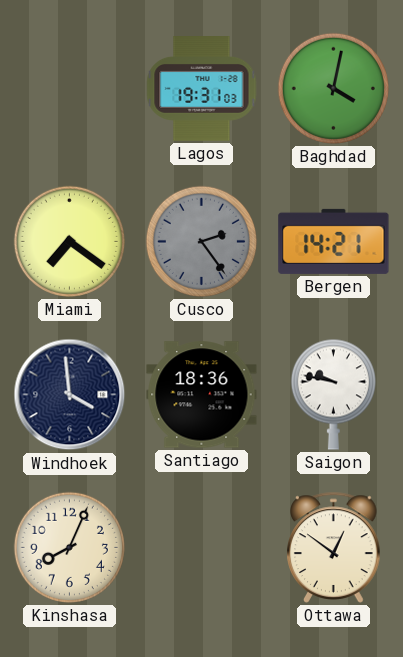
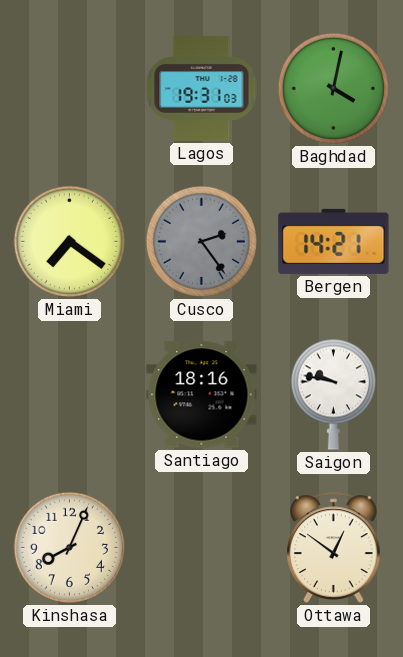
Windhoek: 3:59 -> none
Santiago: 18:36 -> 18:16
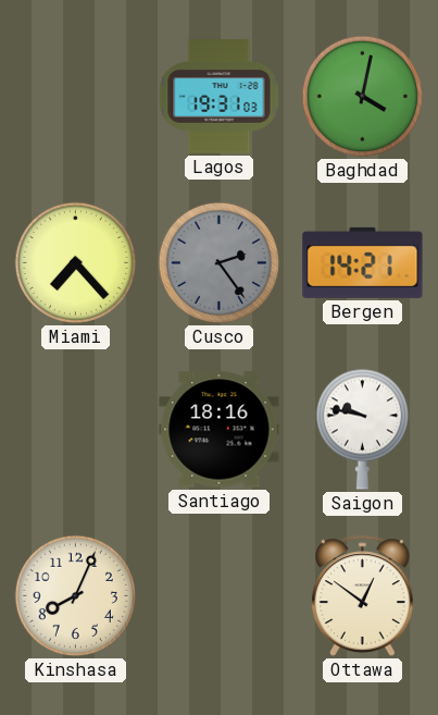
Miami: 7:21 -> 7:23
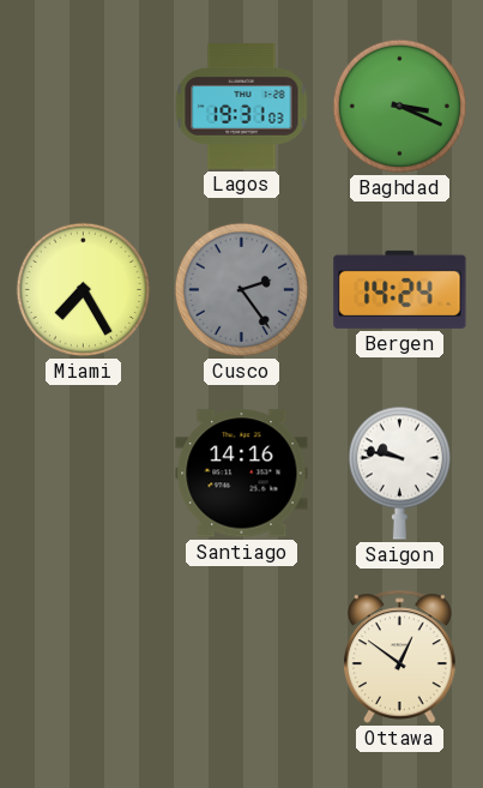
Baghdad: 4:02 -> 3:19
Miami: 7:23 -> 7:25
Bergen: 14:21 -> 14:24
Santiago: 18:16 -> 14:16
Kinshasa: 8:04 -> none
